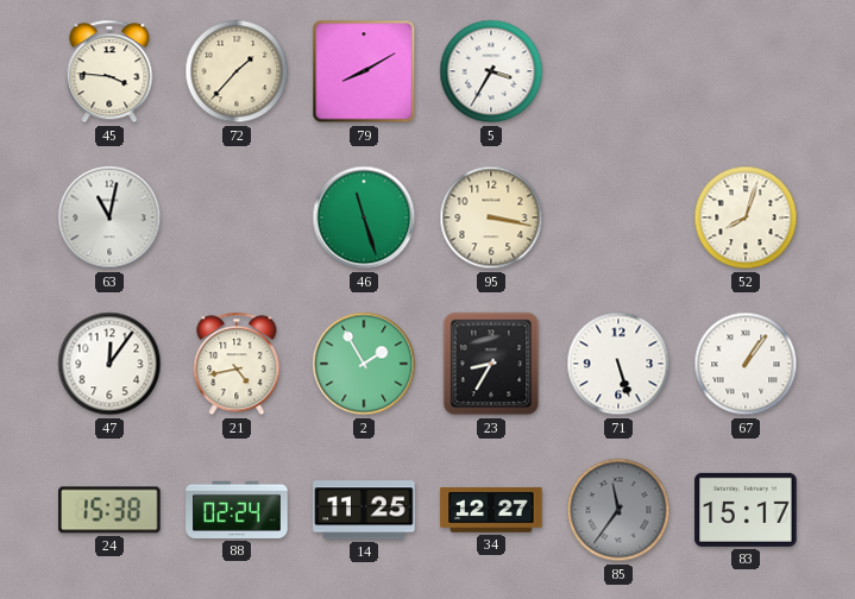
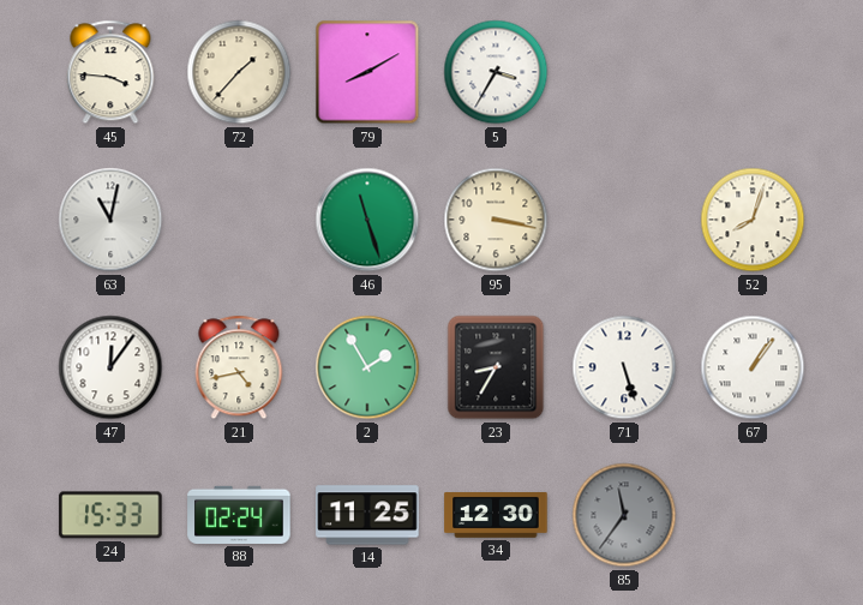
24: 15:38 -> 15:33
34: 12:27 -> 12:30
83: 15:17 -> none
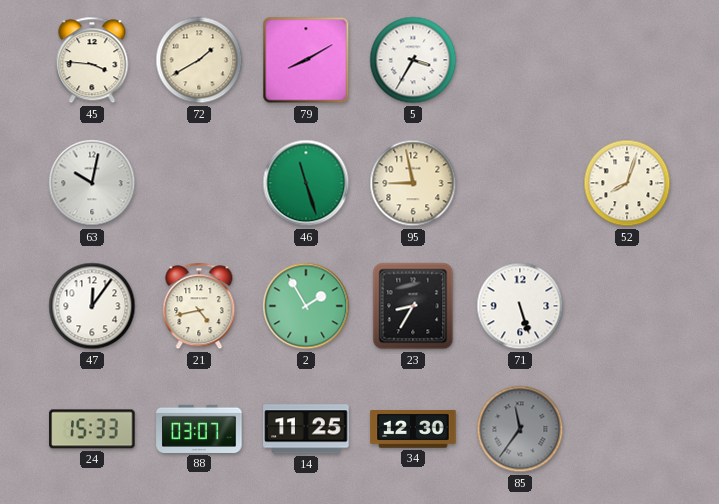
72: 1:37 -> 1:40
63: 11:02 -> 10:02
95: 3:17 -> 8:58
67: 1:06 -> none
88: 02:24 -> 03:07
